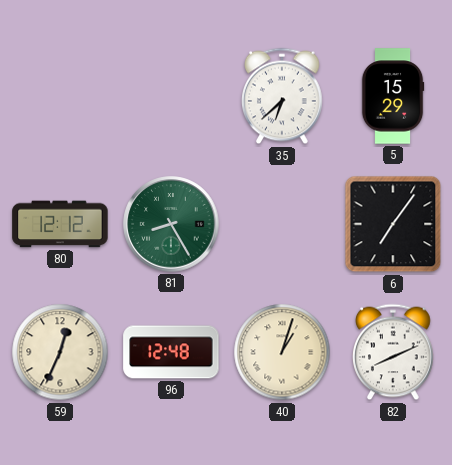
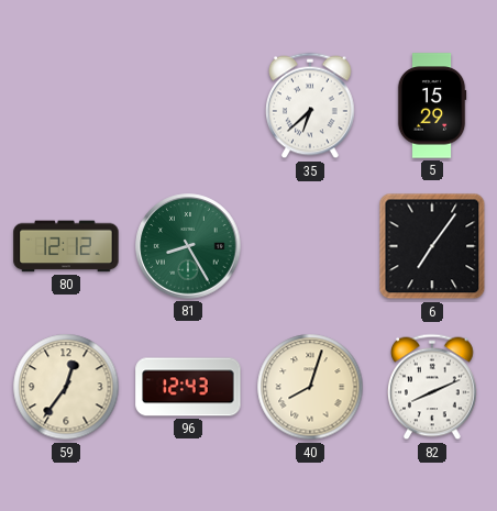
59: 12:34 -> 12:36
96: 12:48 -> 12:43
40: 1:03 -> 8:03
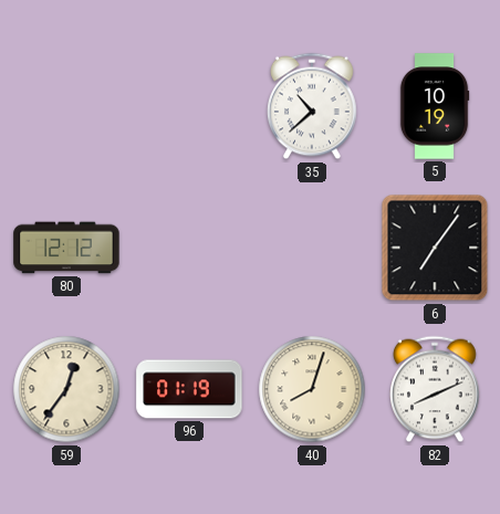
35: 6:38 -> 10:38
5: 15:29 -> 10:19
81: 8:25 -> none
96: 12:43 -> 01:19
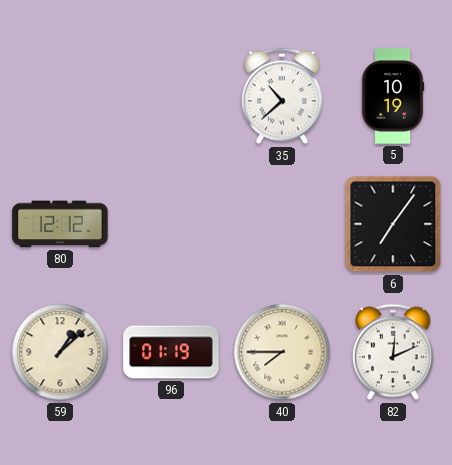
59: 12:36 -> 1:08
40: 8:03 -> 7:45
82: 8:11 -> 12:11
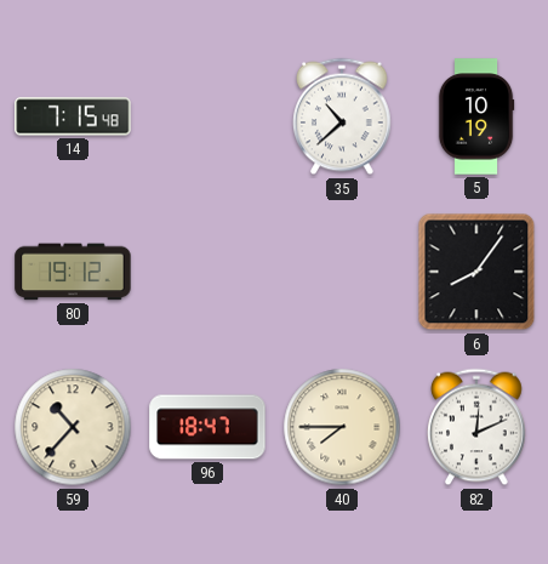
14: none -> 7:15
80: 12:12 -> 19:12
6: 7:06 -> 8:06
59: 1:08 -> 10:37
96: 01:19 -> 18:47
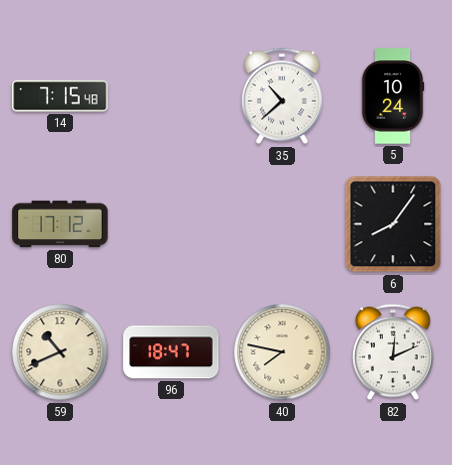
5: 10:19 -> 10:24
80: 19:12 -> 17:12
59: 10:37 -> 10:41
40: 7:45 -> 7:47
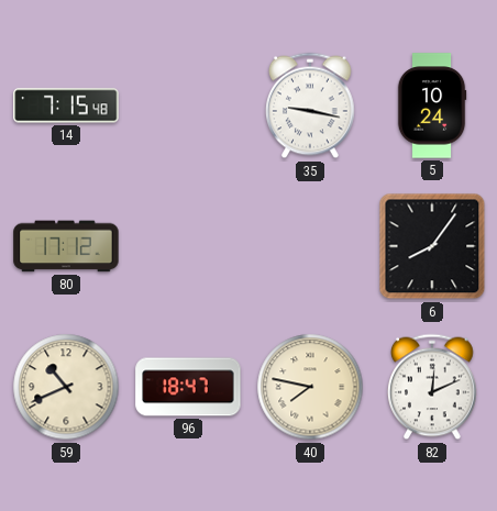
35: 10:38 -> 9:17
